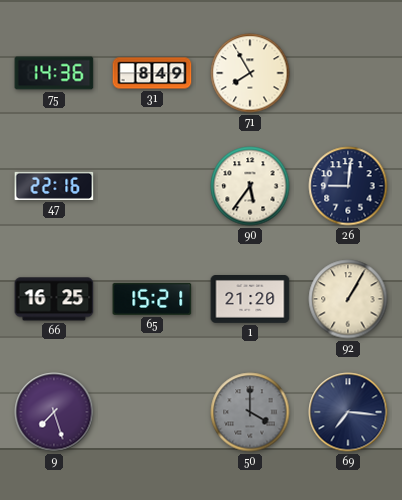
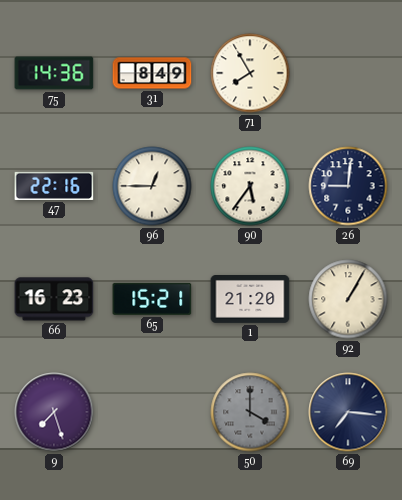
96: none -> 12:45
66: 16:25 -> 16:23
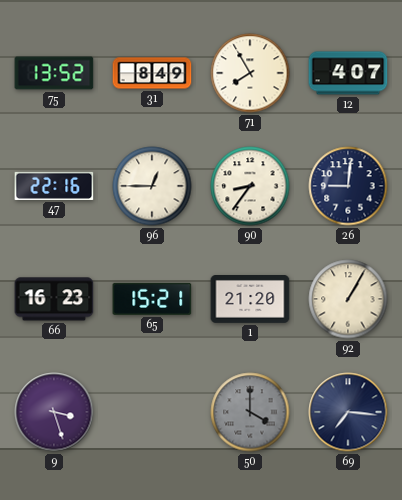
75: 14:36 -> 13:52
12: none -> 4:07
90: 5:36 -> 8:36
9: 7:27 -> 3:27
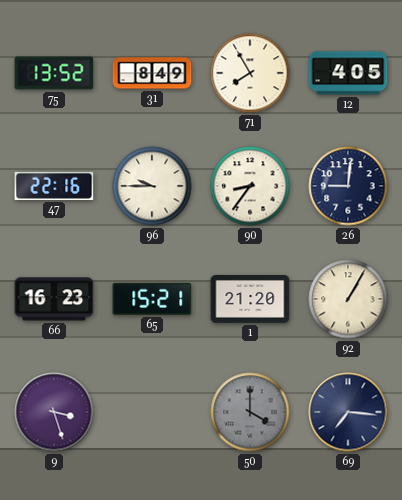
12: 4:07 -> 4:05
96: 12:45 -> 9:45
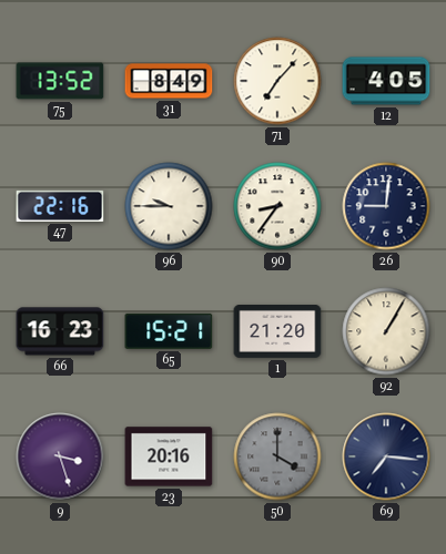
71: 7:55 -> 7:07
23: none -> 20:16
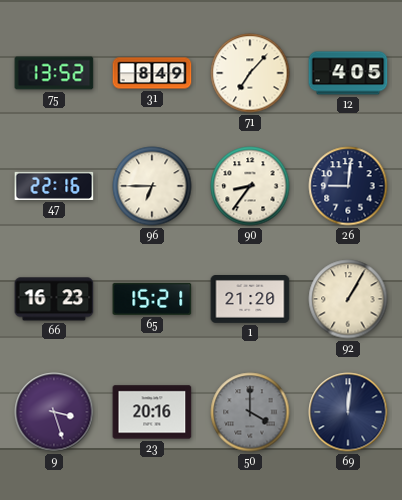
96: 9:45 -> 6:45
69: 7:16 -> 12:01
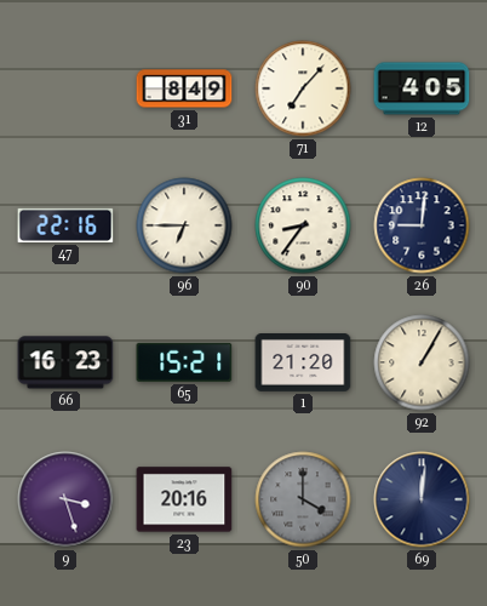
75: 13:52 -> none
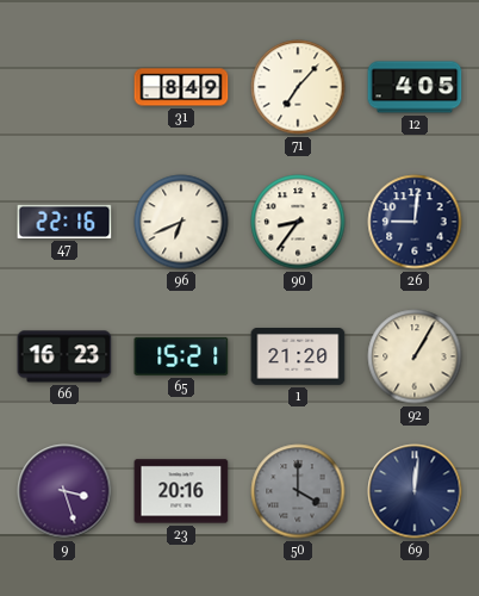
96: 6:45 -> 6:41
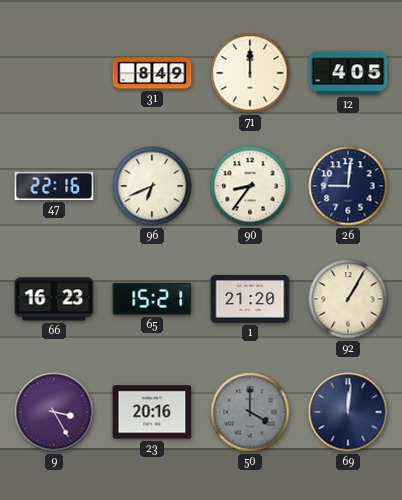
71: 7:07 -> 12:00
9: 3:27 -> 3:25
